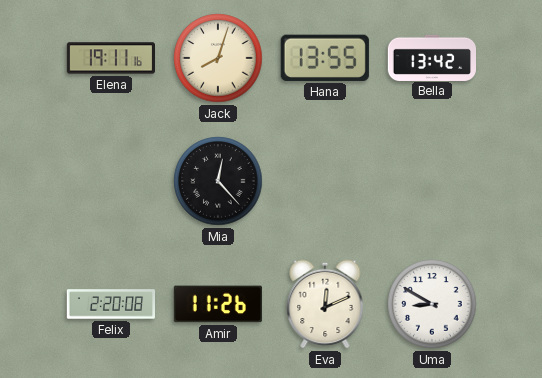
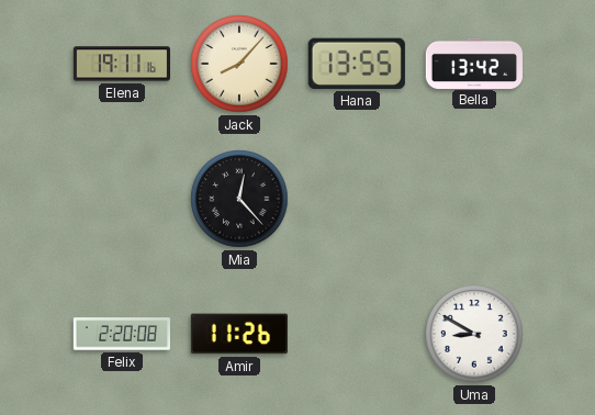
Jack: 8:03 -> 8:07
Eva: 12:11 -> none
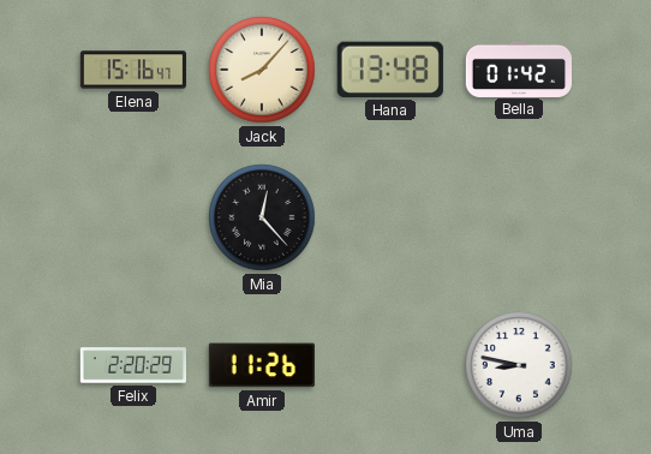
Elena: 19:11 -> 15:16
Hana: 13:55 -> 13:48
Bella: 13:42 -> 01:42
Felix: 2:20:08 -> 2:20:29
Uma: 8:50 -> 8:47
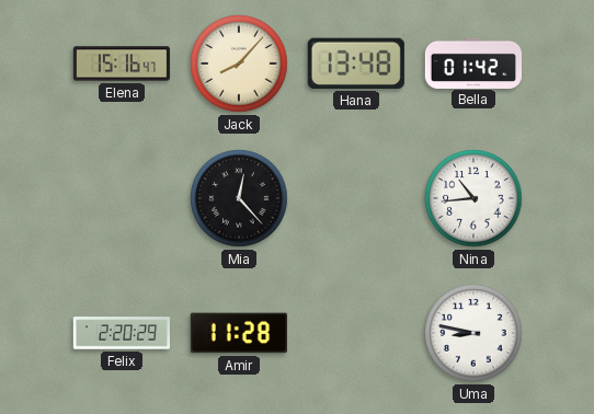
Nina: none -> 10:44
Amir: 11:26 -> 11:28
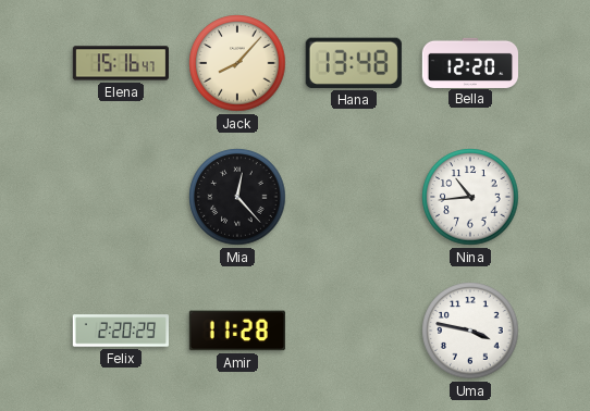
Bella: 01:42 -> 12:20
Uma: 8:47 -> 3:47
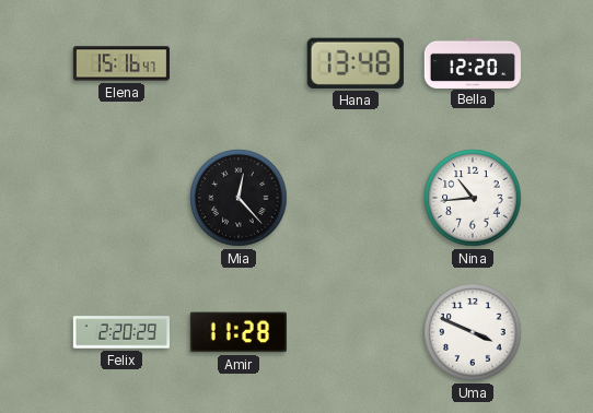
Jack: 8:07 -> none
Uma: 3:47 -> 3:49
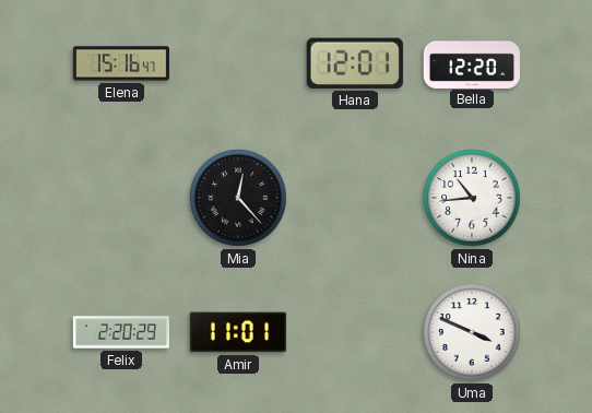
Hana: 13:48 -> 12:01
Amir: 11:28 -> 11:01
